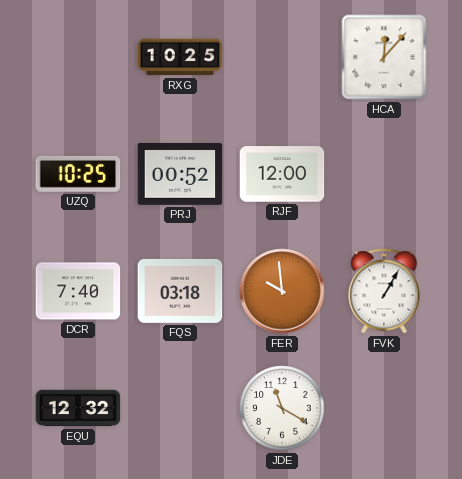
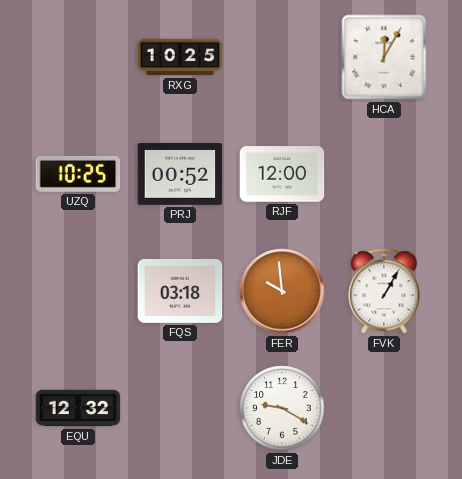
HCA: 12:07 -> 12:05
DCR: 7:40 -> none
JDE: 11:20 -> 9:20
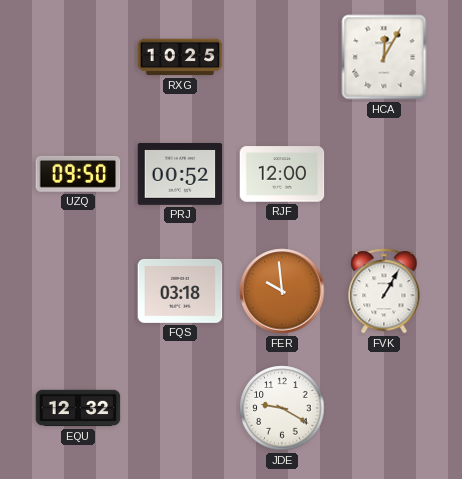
UZQ: 10:25 -> 09:50
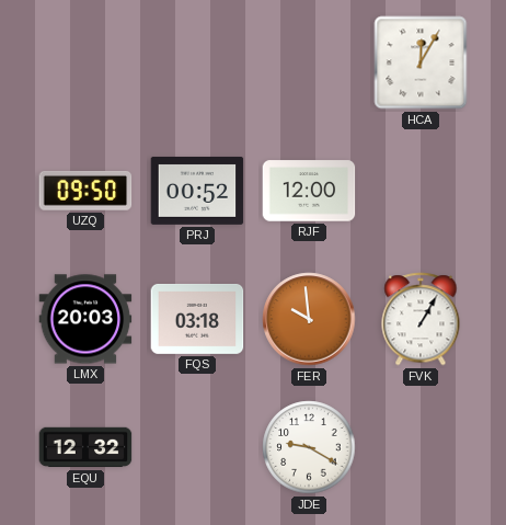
RXG: 10:25 -> none
LMX: none -> 20:03
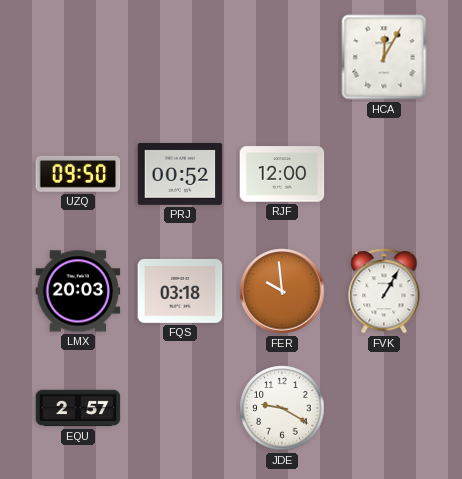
EQU: 12:32 -> 2:57
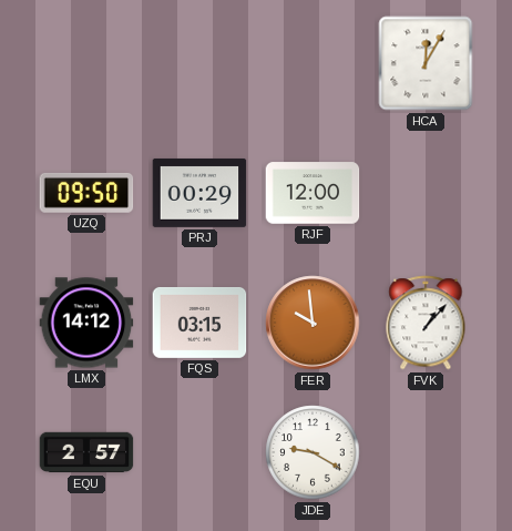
PRJ: 00:52 -> 00:29
LMX: 20:03 -> 14:12
FQS: 03:18 -> 03:15
FVK: 1:05 -> 1:07
